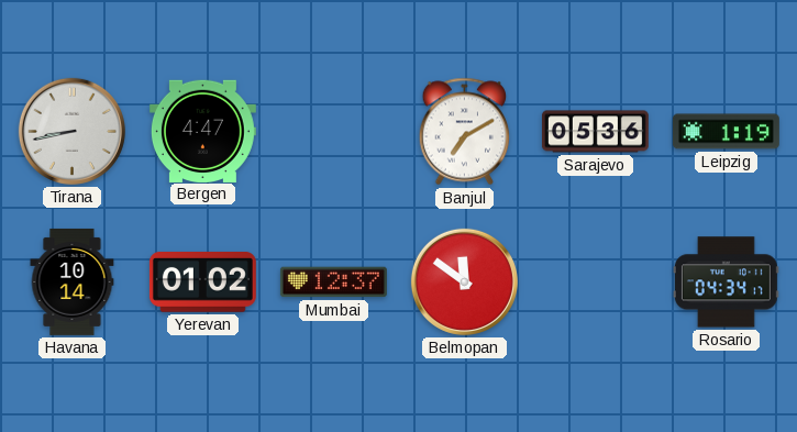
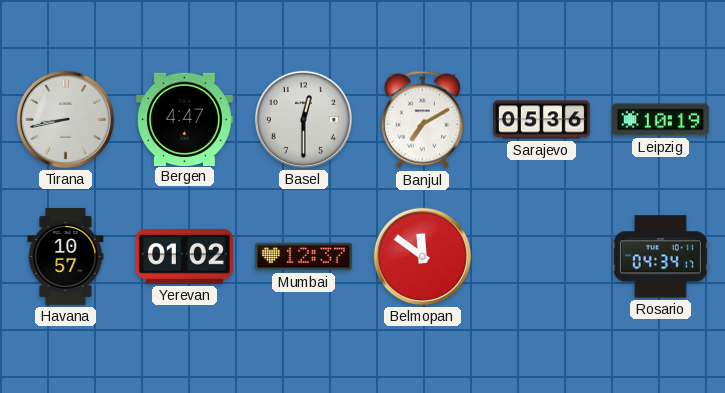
Basel: none -> 12:30
Leipzig: 1:19 -> 10:19
Havana: 10:14 -> 10:57
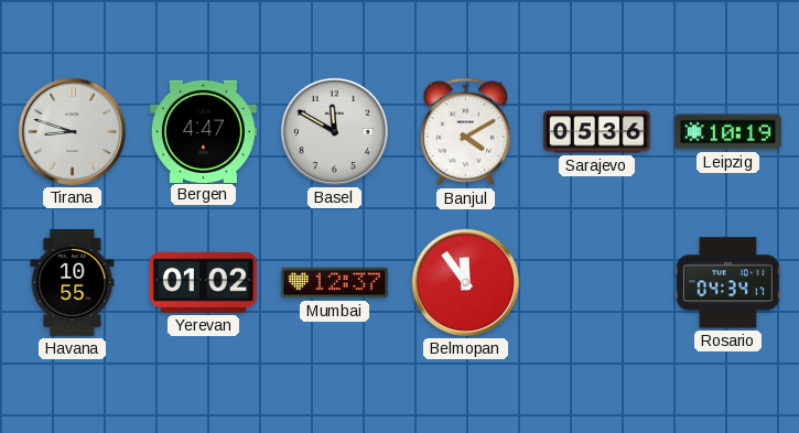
Tirana: 8:43 -> 8:48
Basel: 12:30 -> 11:50
Banjul: 7:10 -> 4:10
Havana: 10:57 -> 10:55
Belmopan: 11:51 -> 11:54
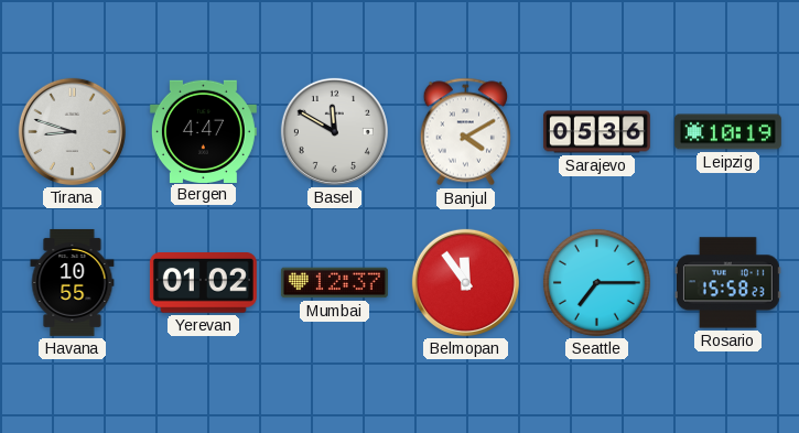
Seattle: none -> 7:15
Rosario: 04:34 -> 15:58
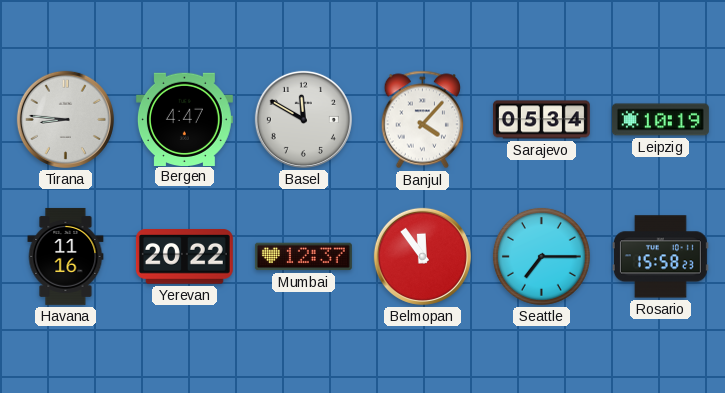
Tirana: 8:48 -> 8:46
Banjul: 4:10 -> 4:07
Sarajevo: 05:36 -> 05:34
Havana: 10:55 -> 11:16
Yerevan: 01:02 -> 20:22
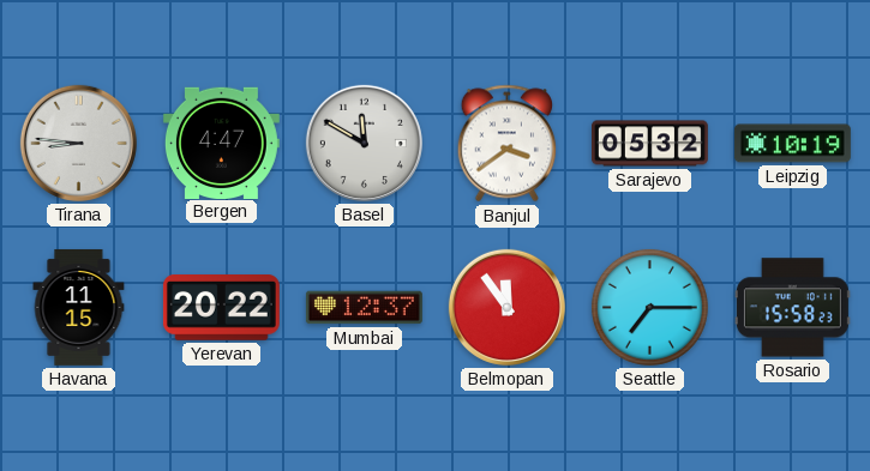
Banjul: 4:07 -> 3:39
Sarajevo: 05:34 -> 05:32
Havana: 11:16 -> 11:15
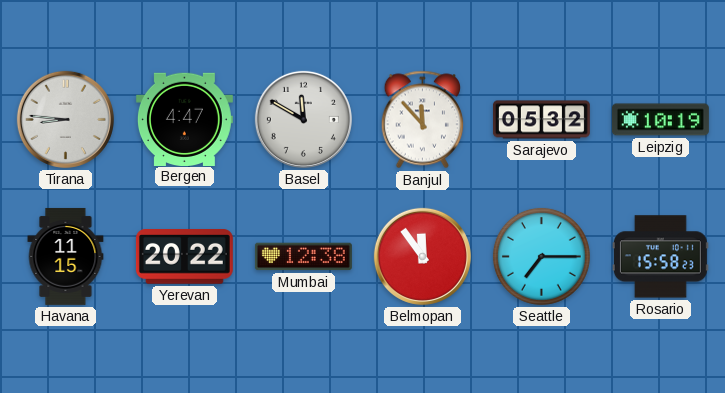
Banjul: 3:39 -> 11:53
Mumbai: 12:37 -> 12:38
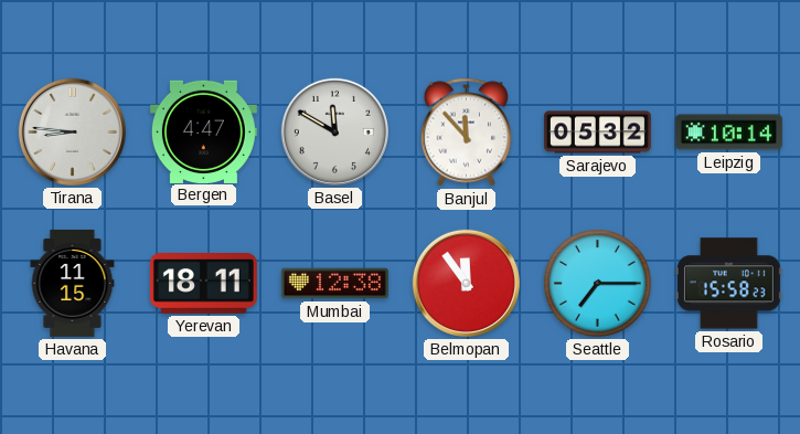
Leipzig: 10:19 -> 10:14
Yerevan: 20:22 -> 18:11
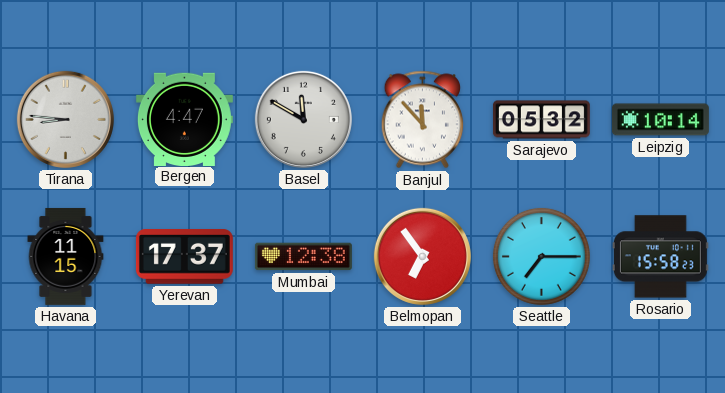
Yerevan: 18:11 -> 17:37
Belmopan: 11:54 -> 6:54
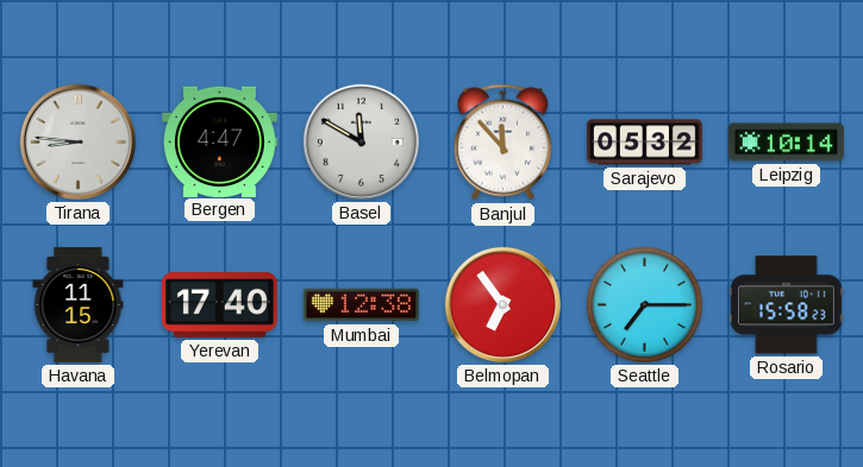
Yerevan: 17:37 -> 17:40
